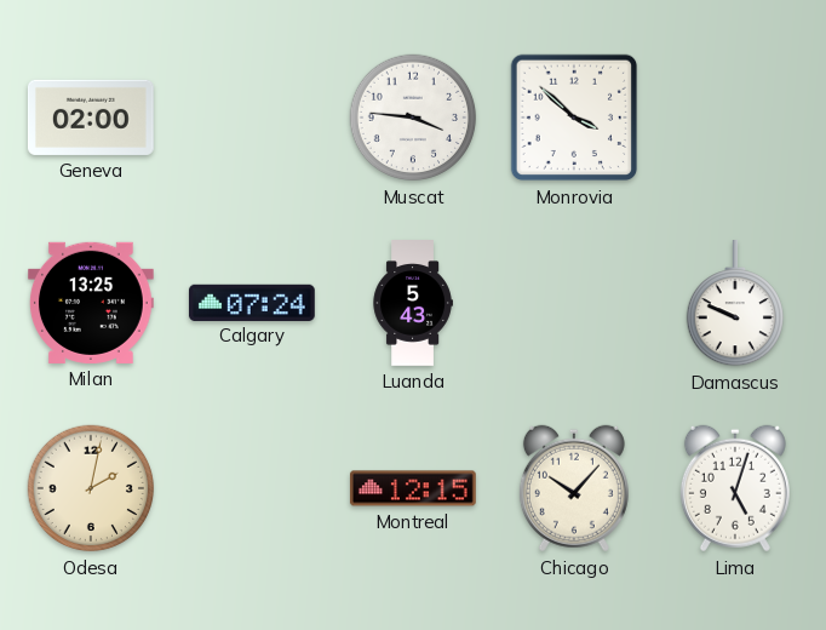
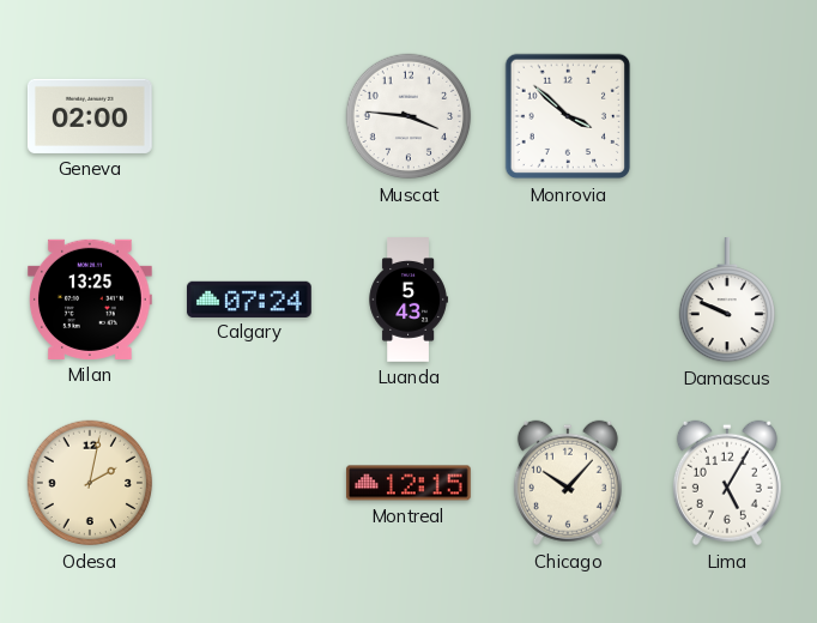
Lima: 5:03 -> 5:05
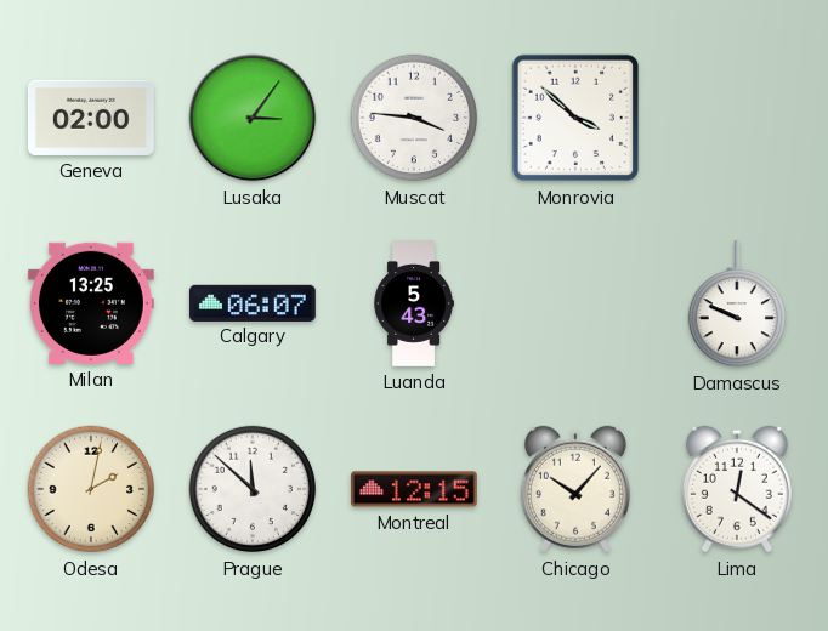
Lusaka: none -> 3:06
Calgary: 07:24 -> 06:07
Prague: none -> 11:52
Lima: 5:05 -> 12:21
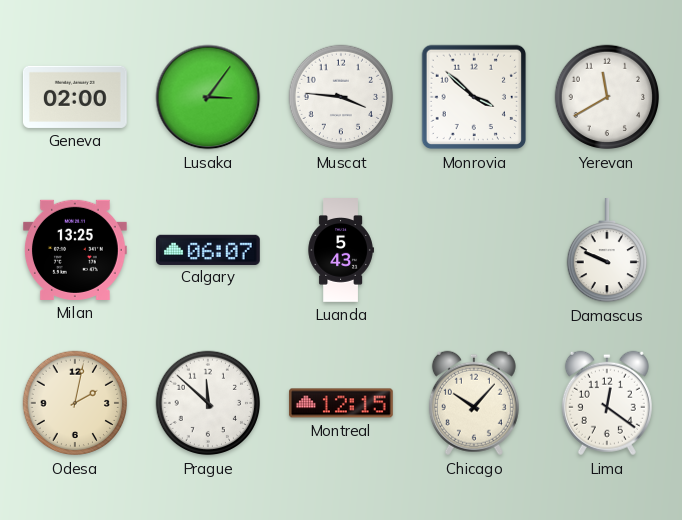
Yerevan: none -> 11:40
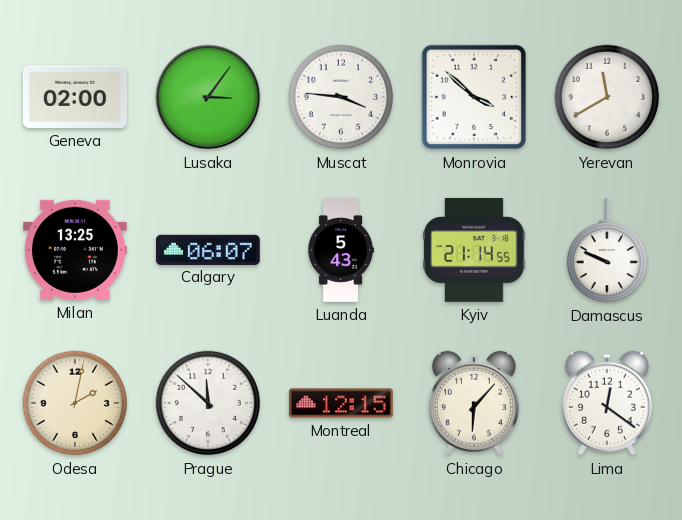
Kyiv: none -> 21:14
Chicago: 10:07 -> 6:07
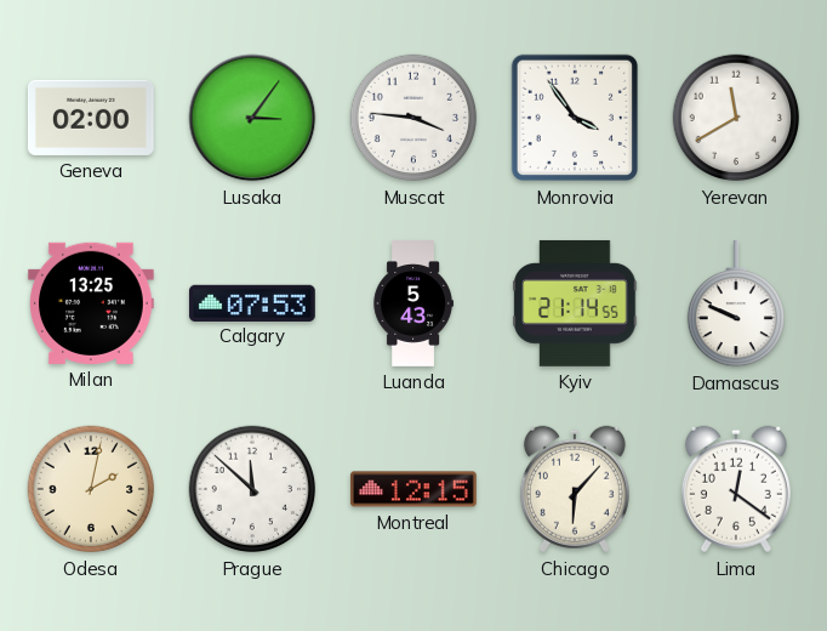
Monrovia: 3:52 -> 3:54
Calgary: 06:07 -> 07:53
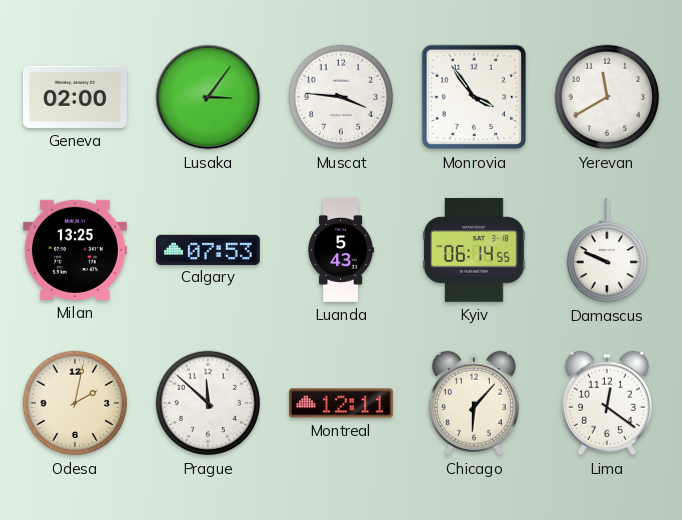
Kyiv: 21:14 -> 06:14
Montreal: 12:15 -> 12:11
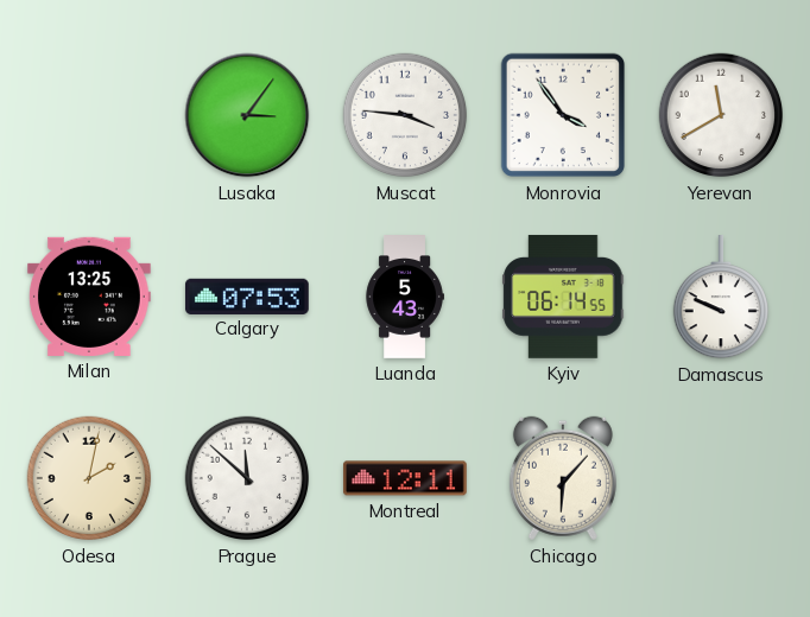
Geneva: 02:00 -> none
Lima: 12:21 -> none
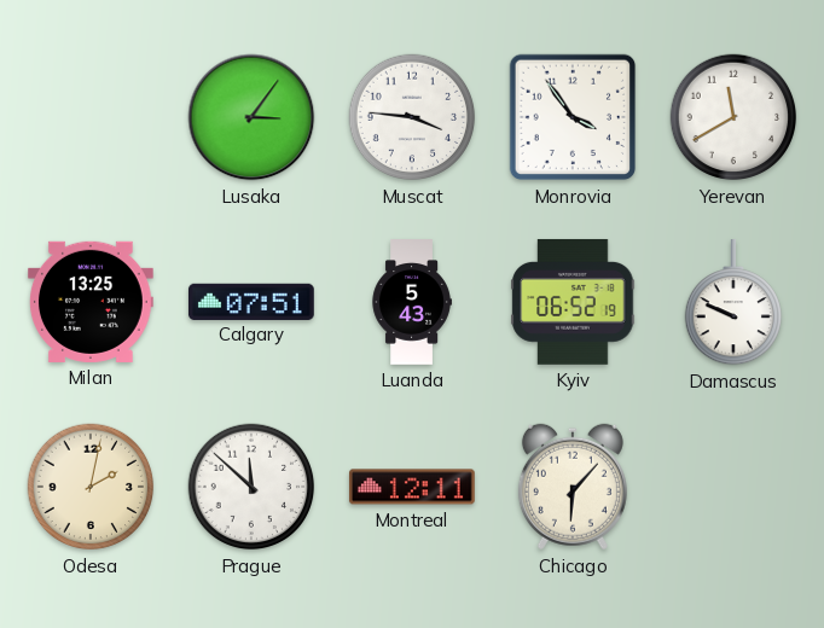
Calgary: 07:53 -> 07:51
Kyiv: 06:14 -> 06:52
